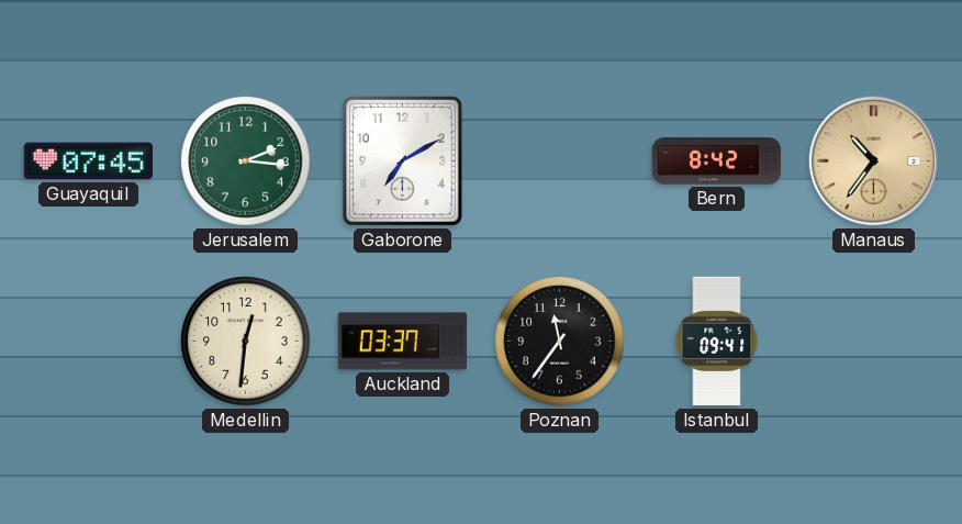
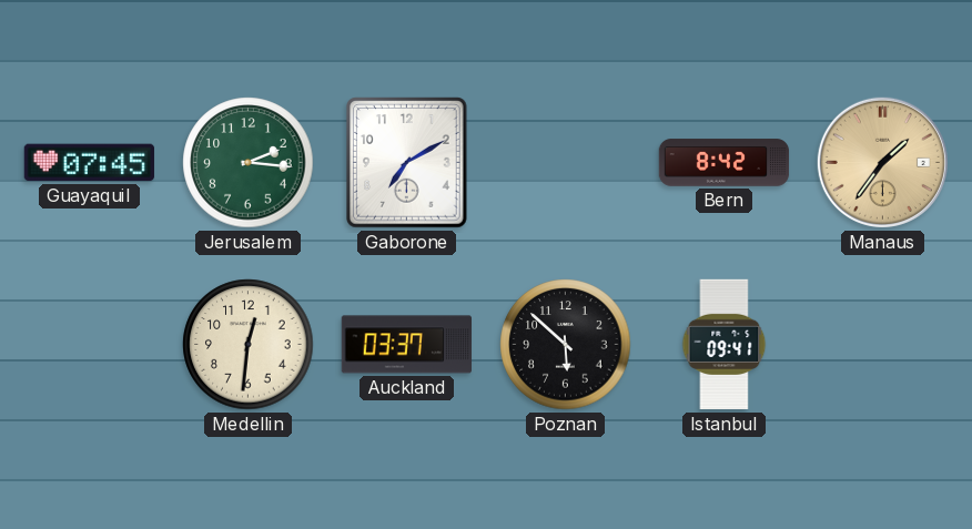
Manaus: 10:36 -> 1:36
Poznan: 11:36 -> 5:52
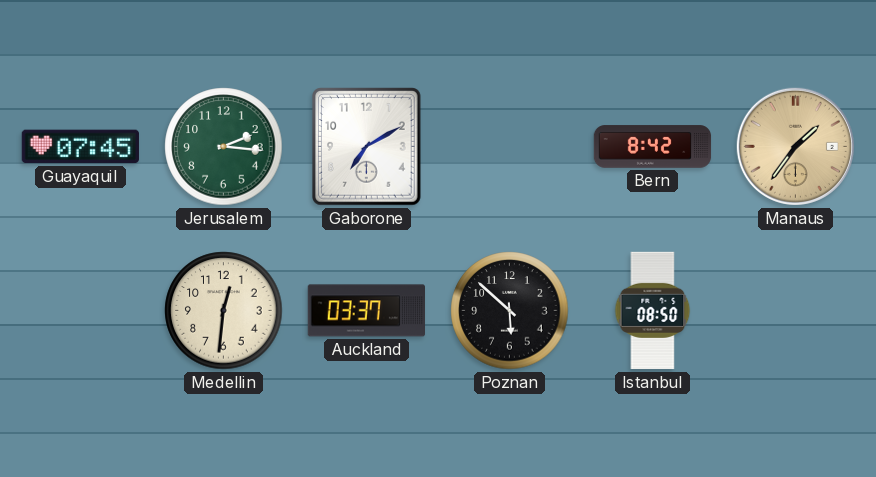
Istanbul: 09:41 -> 08:50
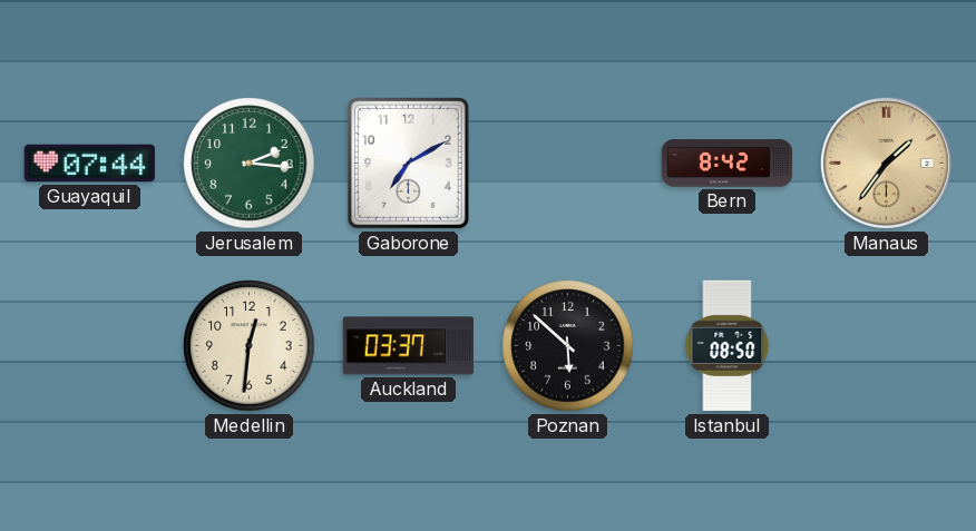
Guayaquil: 07:45 -> 07:44
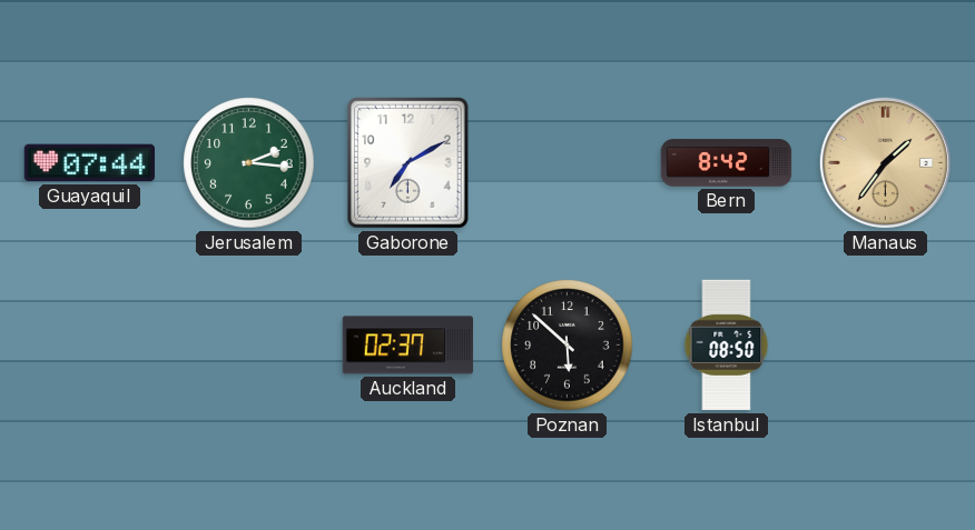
Medellin: 12:31 -> none
Auckland: 03:37 -> 02:37
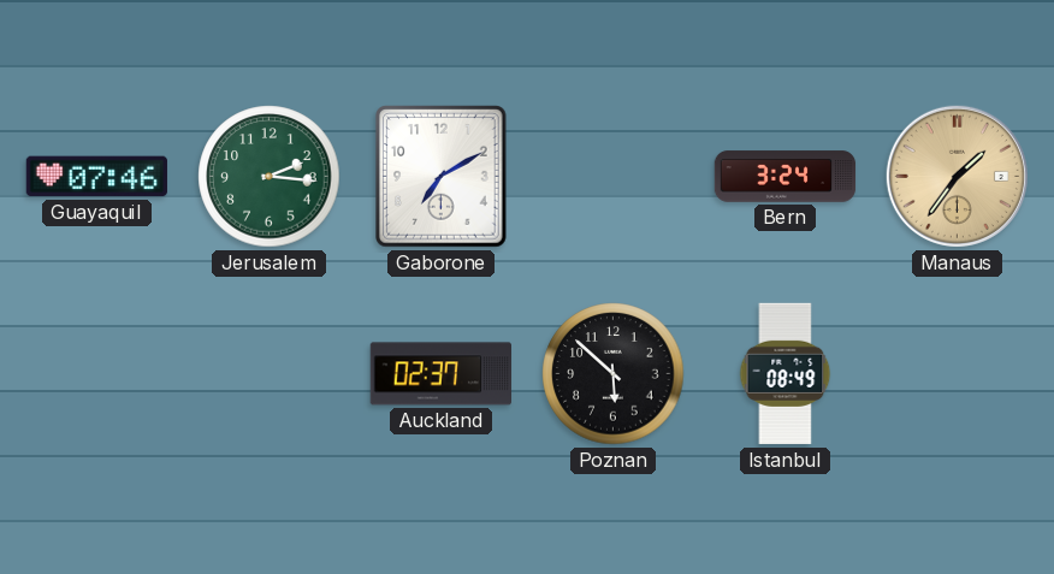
Guayaquil: 07:44 -> 07:46
Bern: 8:42 -> 3:24
Istanbul: 08:50 -> 08:49
